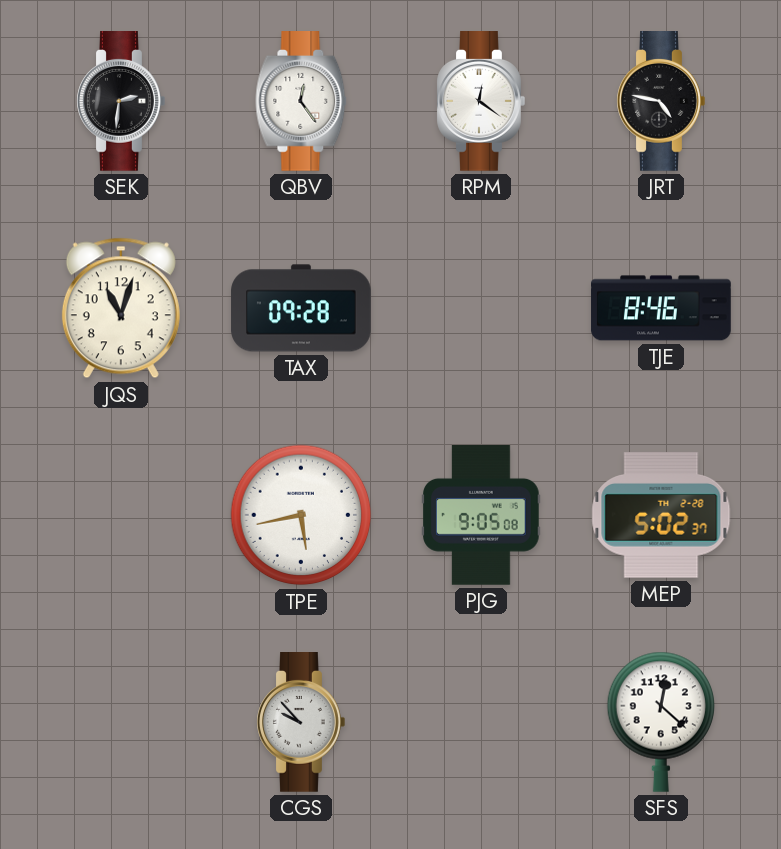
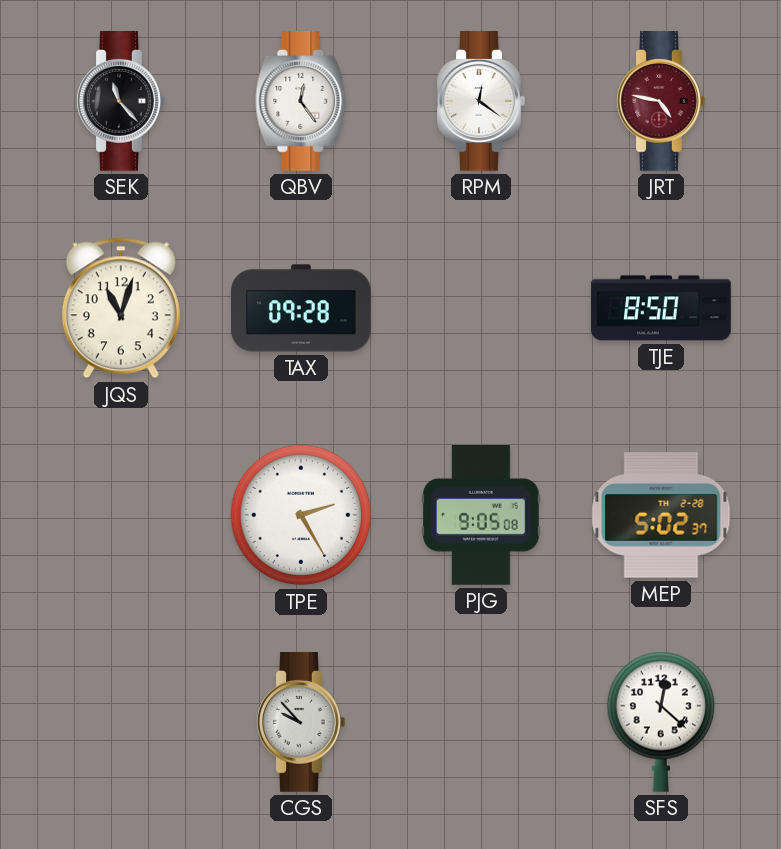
SEK: 2:31 -> 11:23
JRT dial: black -> burgundy
TJE: 8:46 -> 8:50
TPE: 5:43 -> 2:25
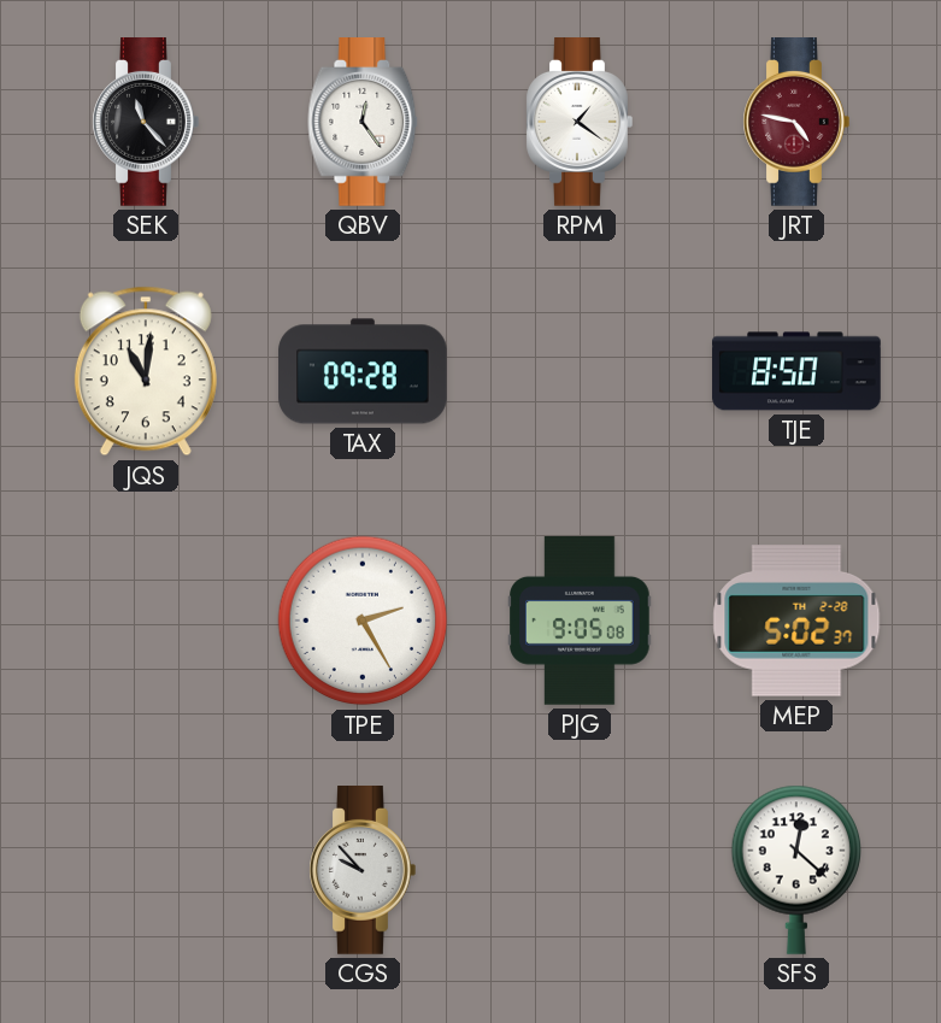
RPM: 12:21 -> 1:21
JQS: 11:03 -> 11:01
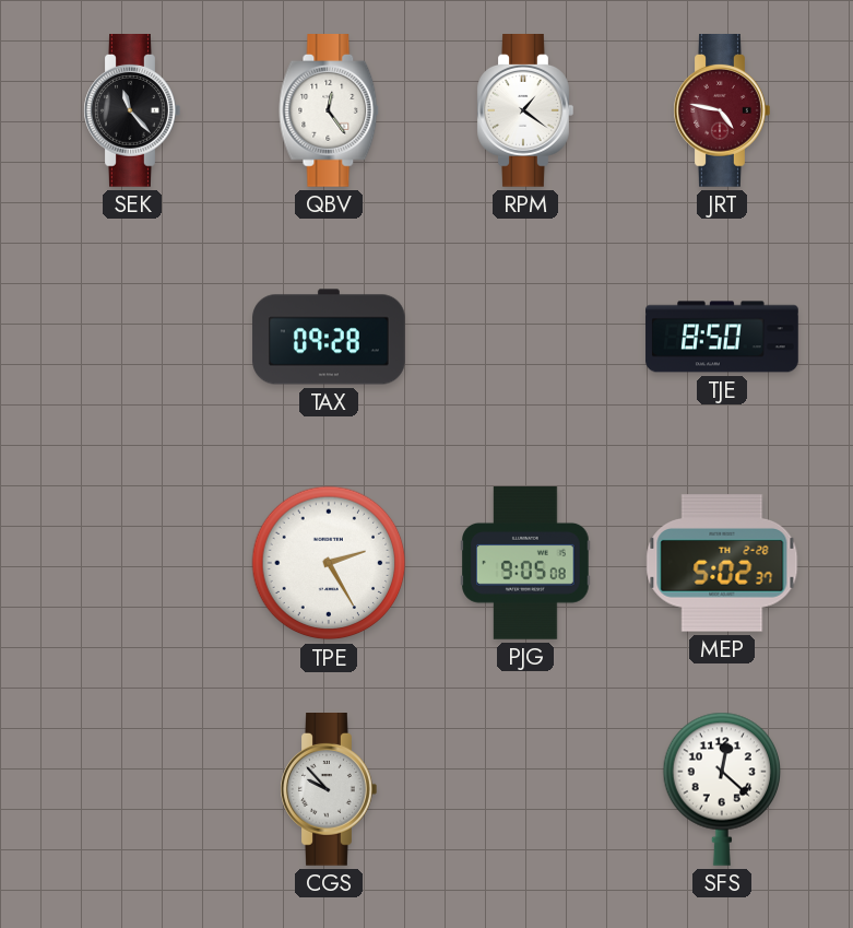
JQS: 11:01 -> none
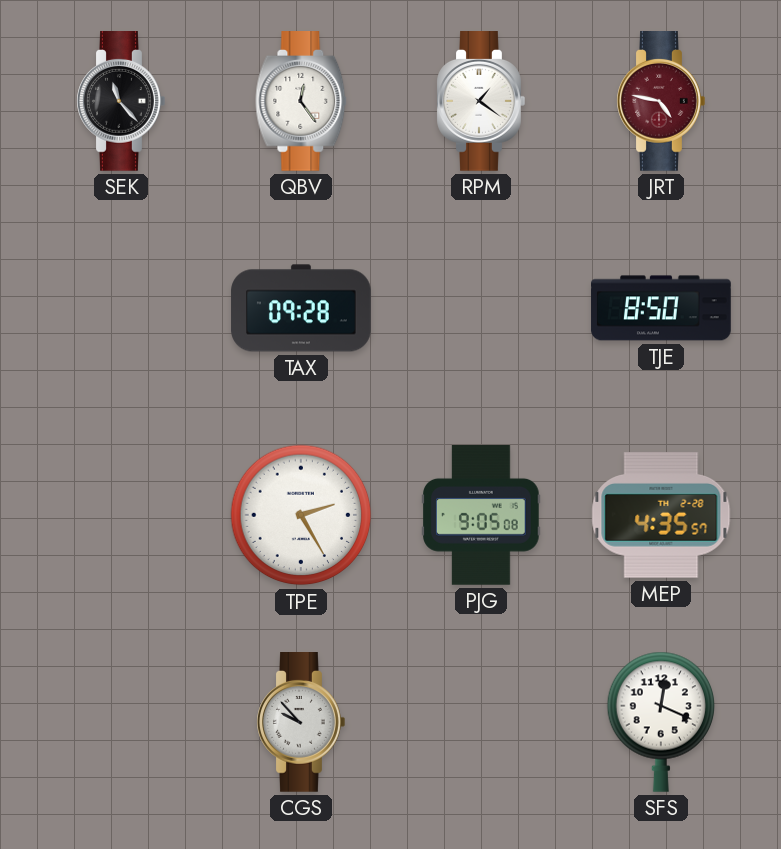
MEP: 5:02 -> 4:35
SFS: 12:22 -> 12:19
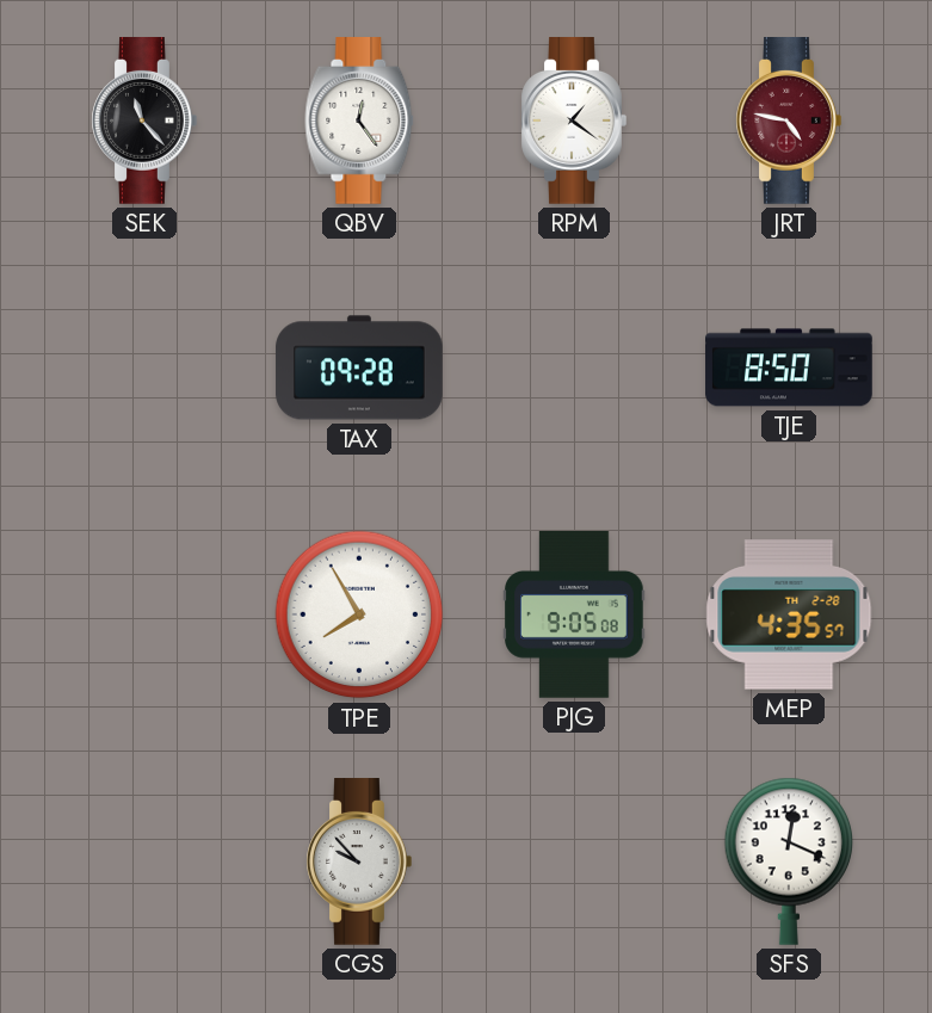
TPE: 2:25 -> 7:55
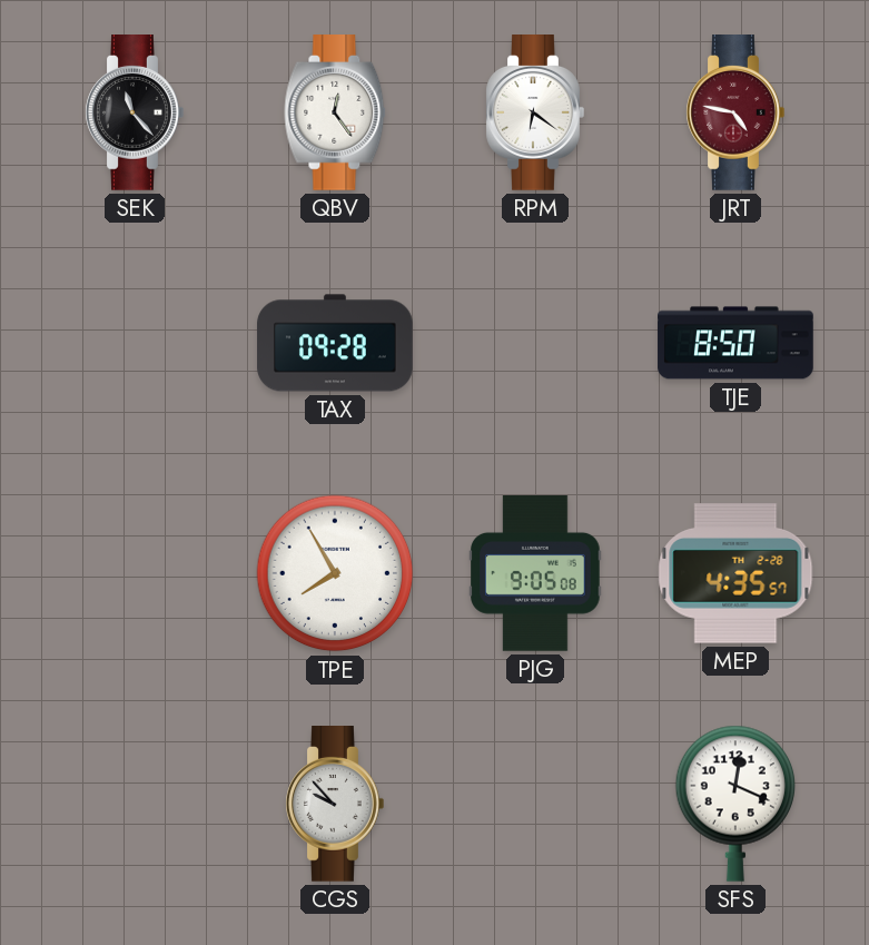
RPM: 1:21 -> 6:21
